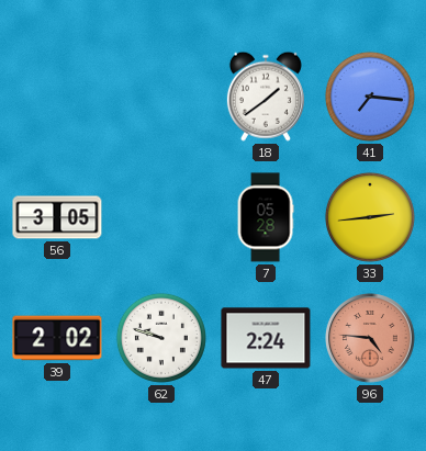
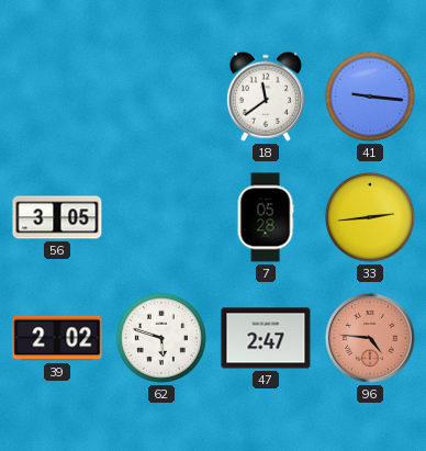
18: 1:39 -> 11:39
41: 7:16 -> 9:16
62: 9:48 -> 5:48
47: 2:24 -> 2:47
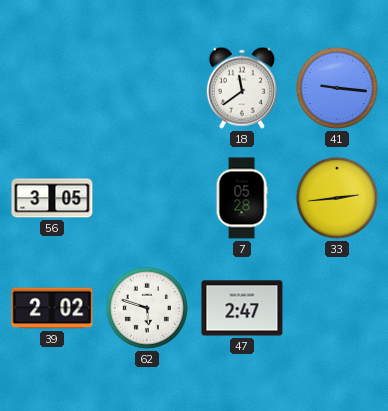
96: 4:46 -> none
